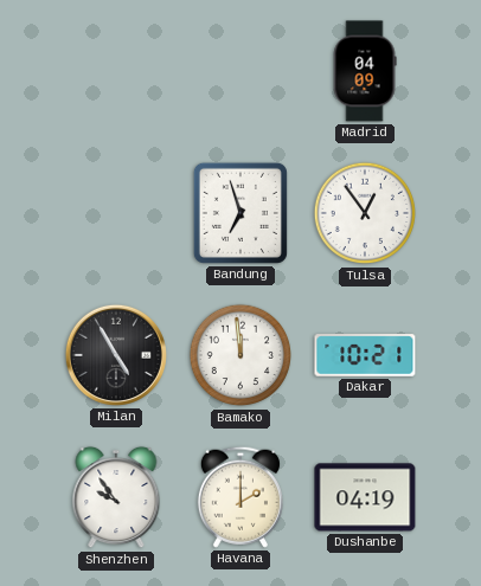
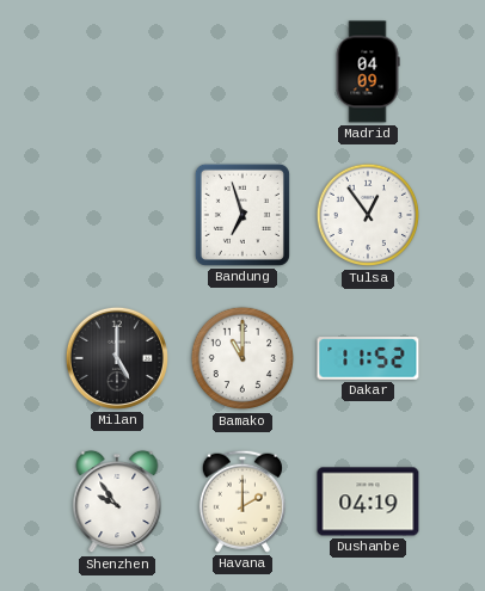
Milan: 4:55 -> 5:00
Bamako: 11:59 -> 11:00
Dakar: 10:21 -> 11:52
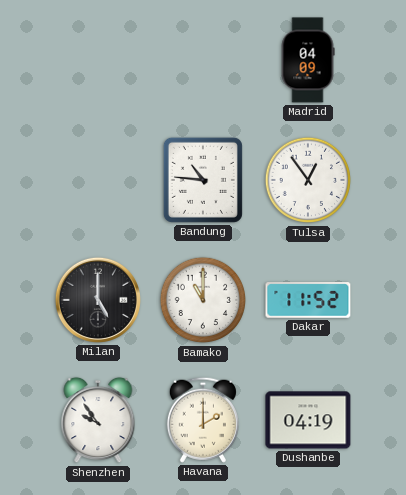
Bandung: 6:57 -> 10:46
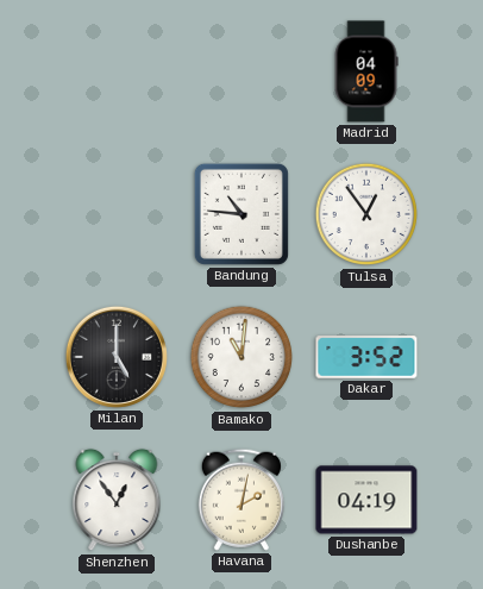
Bamako: 11:00 -> 11:01
Dakar: 11:52 -> 3:52
Shenzhen: 9:54 -> 12:54
Havana: 2:00 -> 2:02
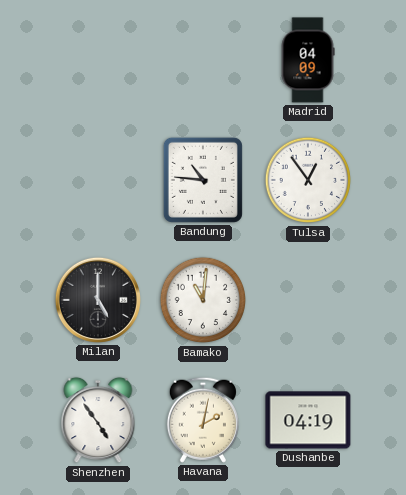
Dakar: 3:52 -> none
Shenzhen: 12:54 -> 4:54
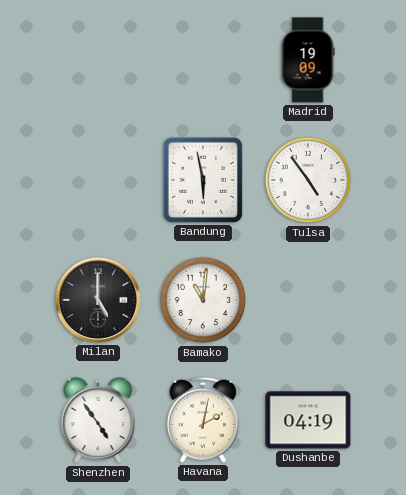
Madrid: 04:09 -> 19:09
Bandung: 10:46 -> 5:58
Tulsa: 12:54 -> 4:54
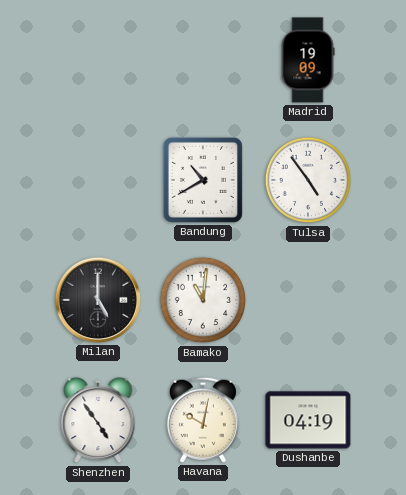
Bandung: 5:58 -> 10:40
Havana: 2:02 -> 10:02
